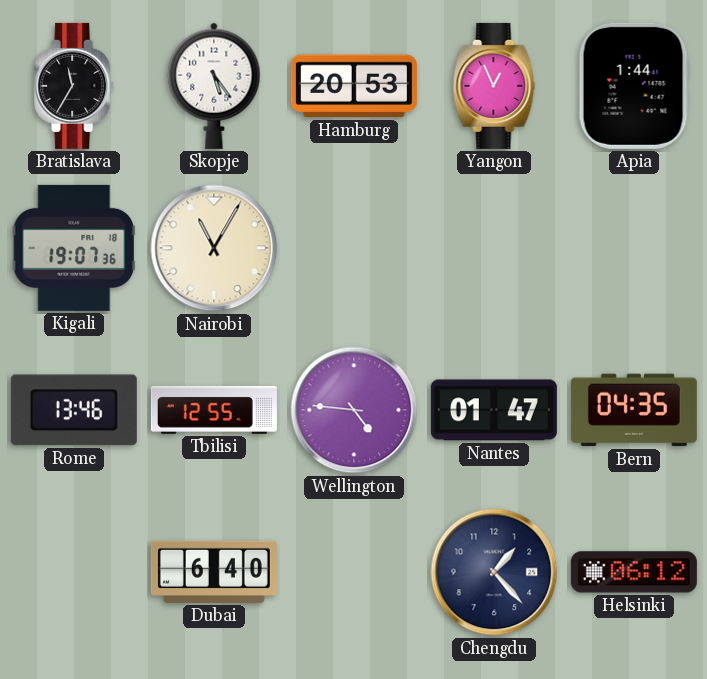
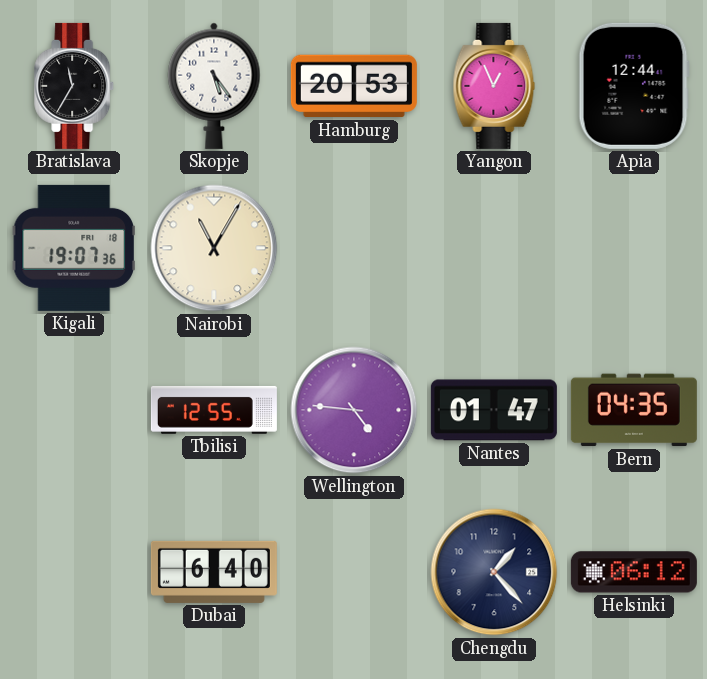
Apia: 1:44 -> 12:44
Rome: 13:46 -> none
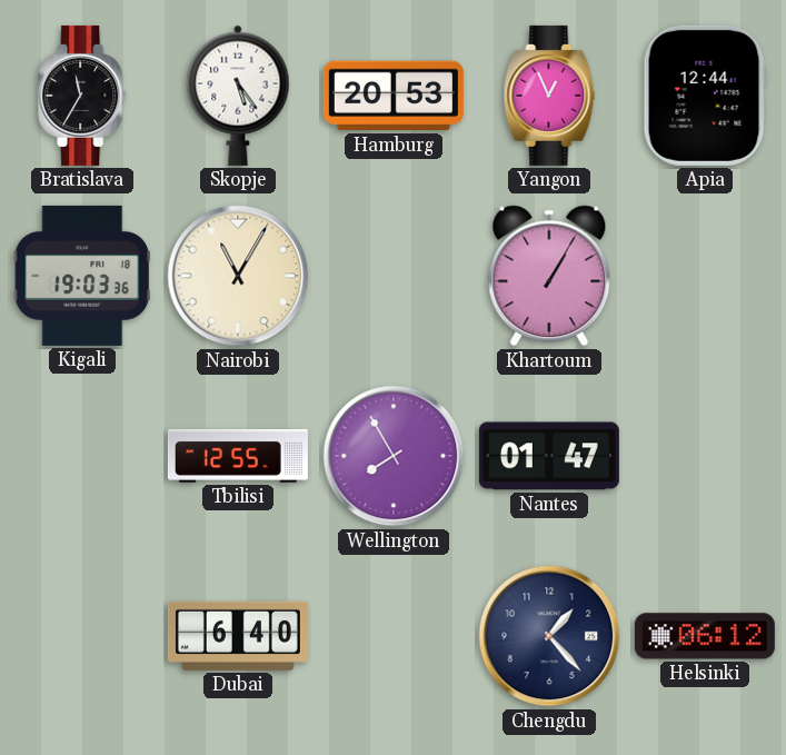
Kigali: 19:07 -> 19:03
Khartoum: none -> 1:05
Wellington: 4:46 -> 7:55
Bern: 04:35 -> none
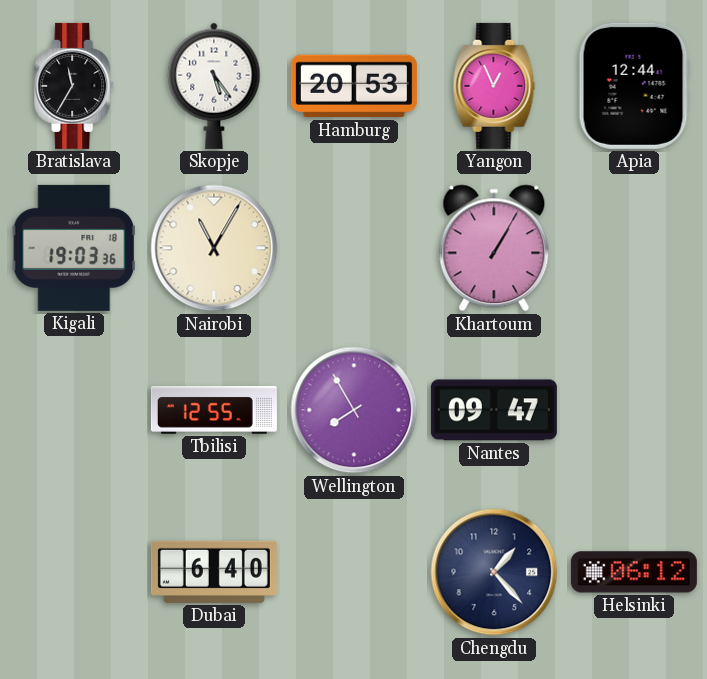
Nantes: 01:47 -> 09:47
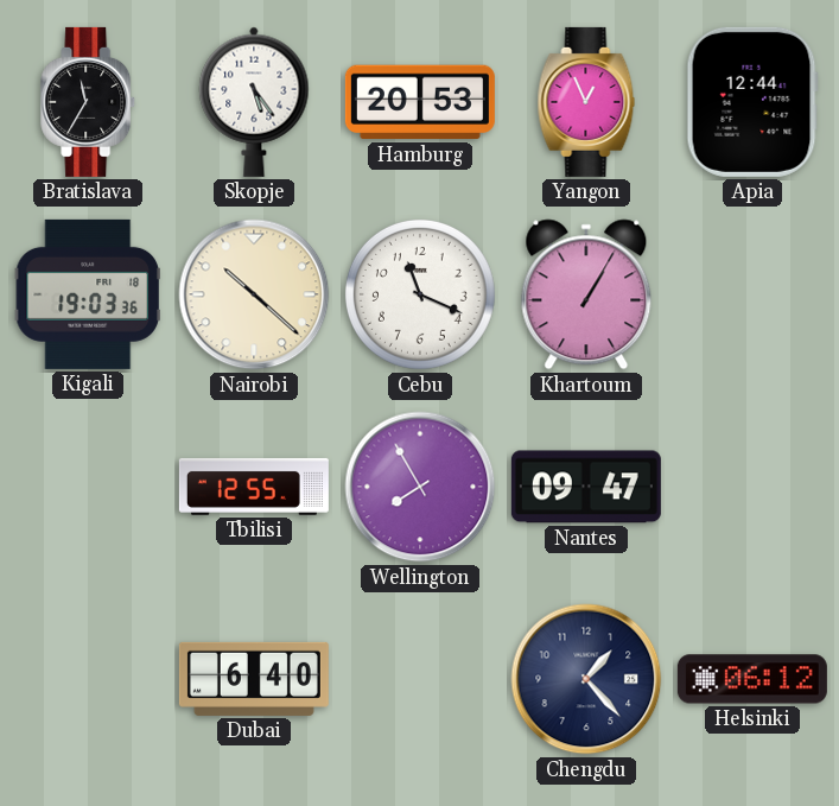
Nairobi: 11:05 -> 10:22
Cebu: none -> 11:19
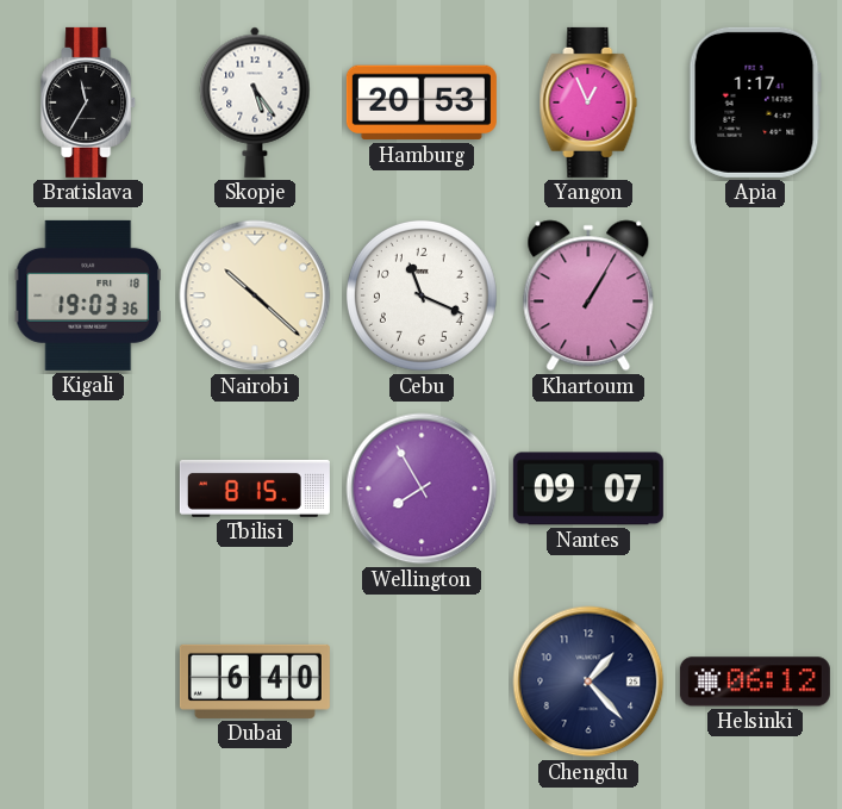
Apia: 12:44 -> 1:17
Tbilisi: 12:55 -> 8:15
Nantes: 09:47 -> 09:07
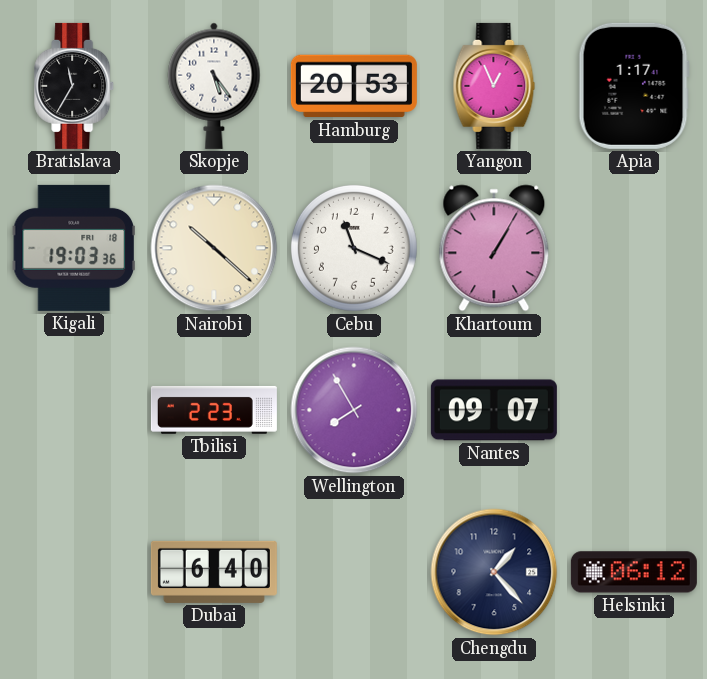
Tbilisi: 8:15 -> 2:23
